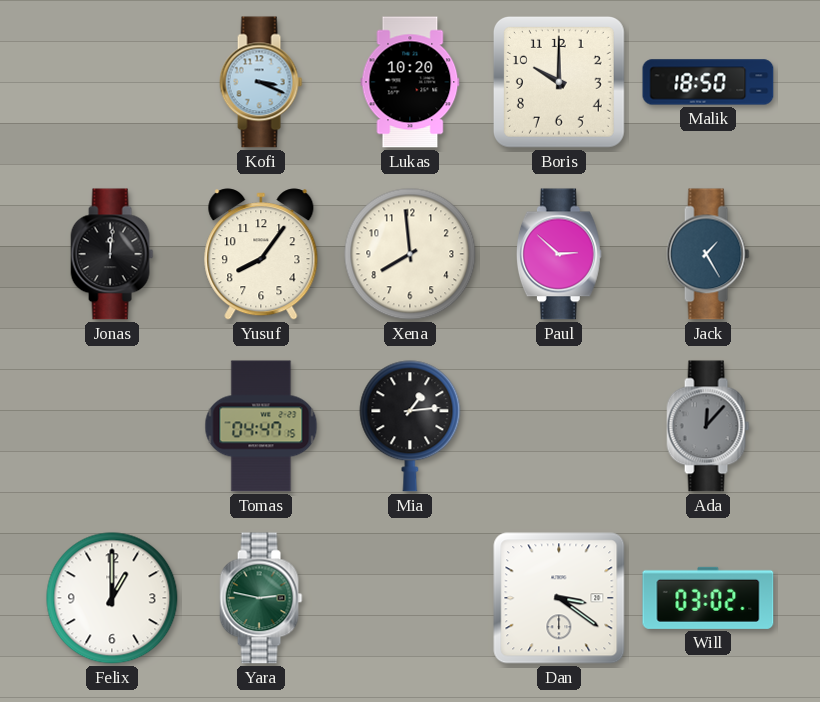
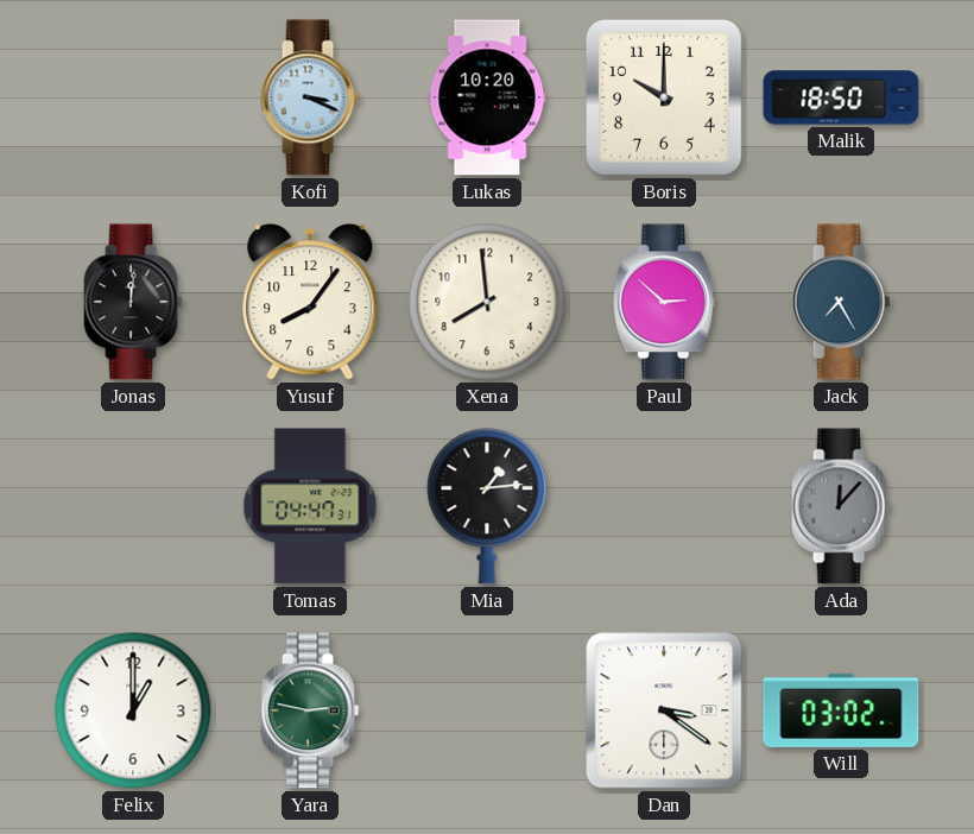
Jack: 1:25 -> 7:25
Tomas: 04:47:15 -> 04:47:31
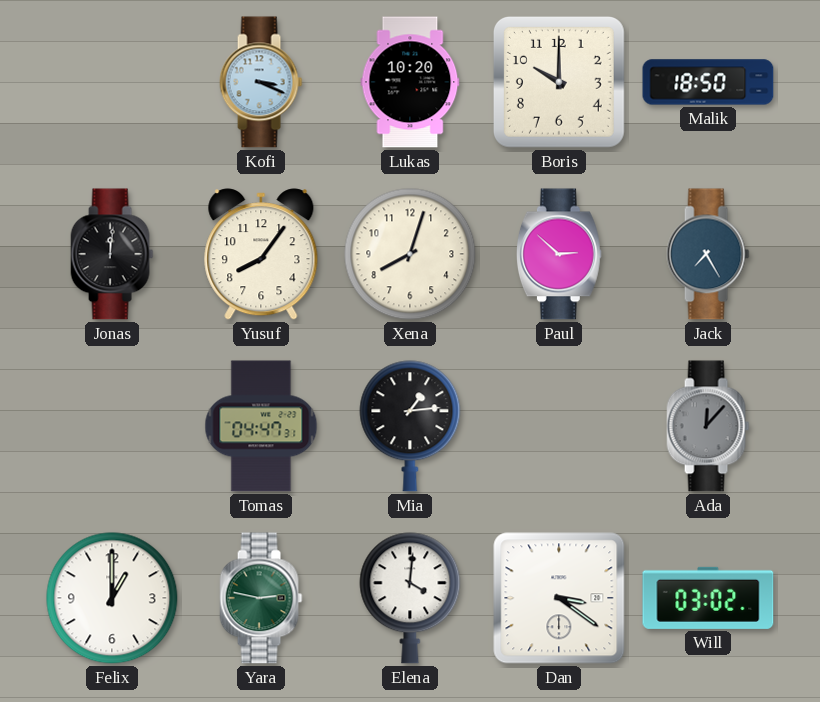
Xena: 7:59 -> 8:03
Elena: none -> 4:01
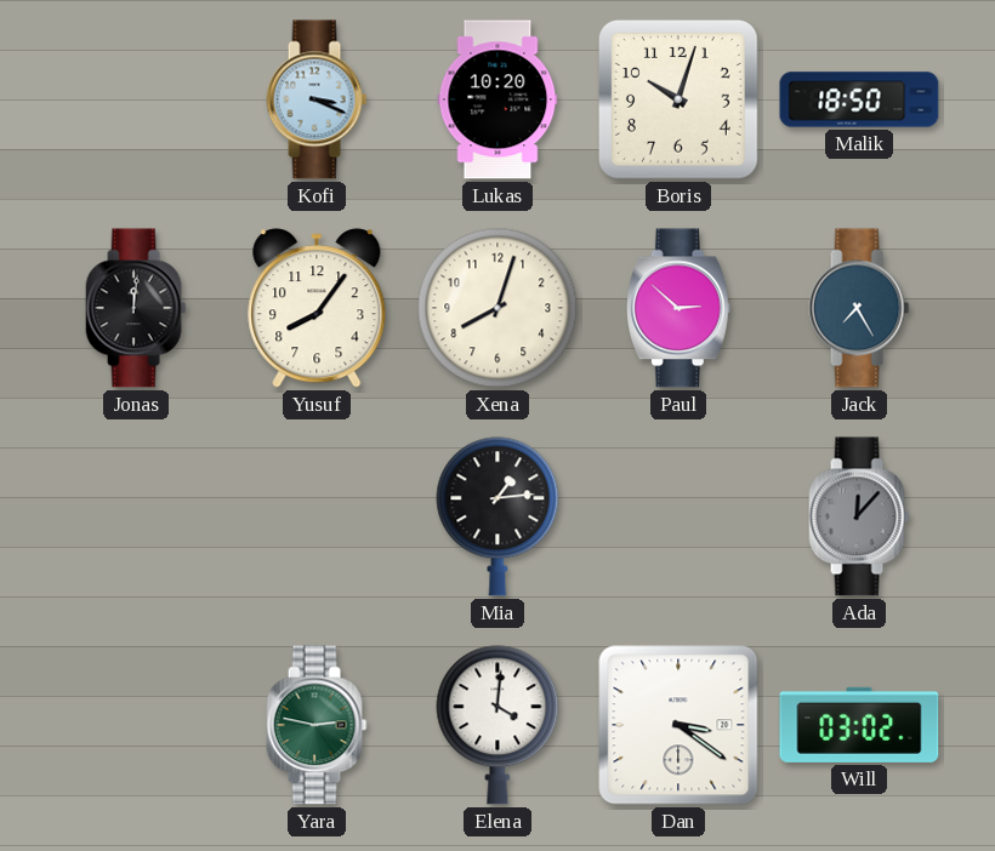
Boris: 10:00 -> 10:03
Tomas: 04:47 -> none
Felix: 1:00 -> none
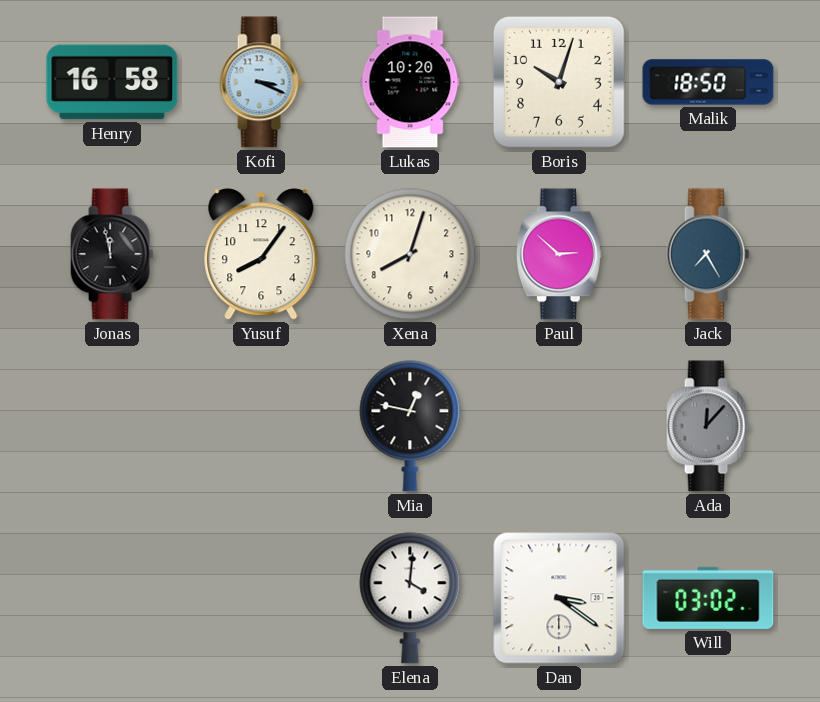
Henry: none -> 16:58
Jonas: 12:01 -> 11:58
Mia: 1:14 -> 12:47
Yara: 2:47 -> none
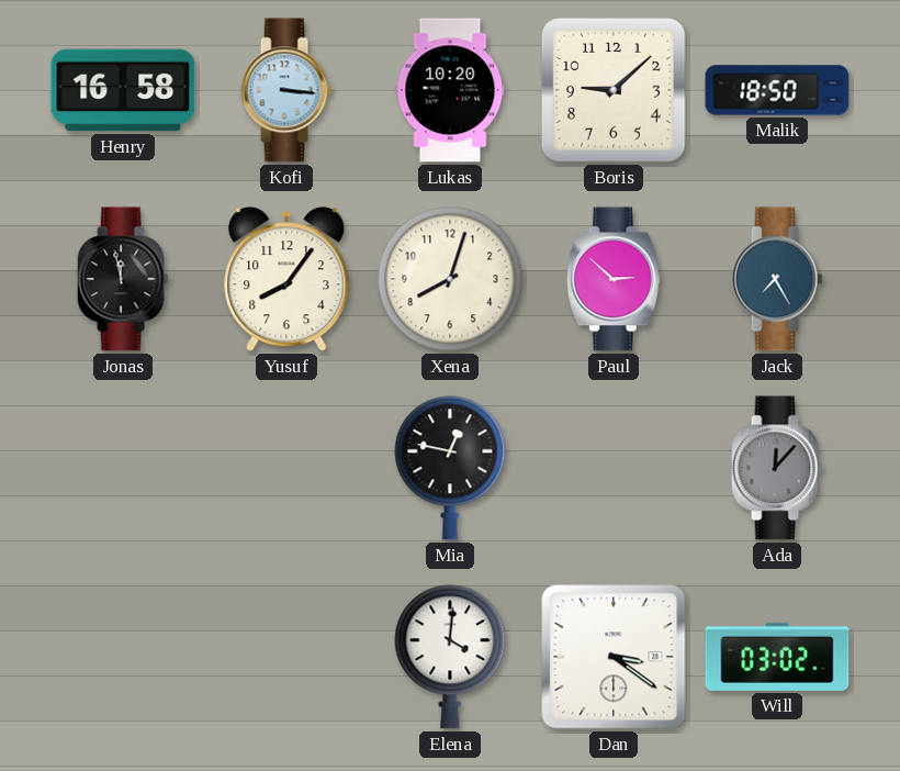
Kofi: 3:19 -> 3:16
Boris: 10:03 -> 9:08
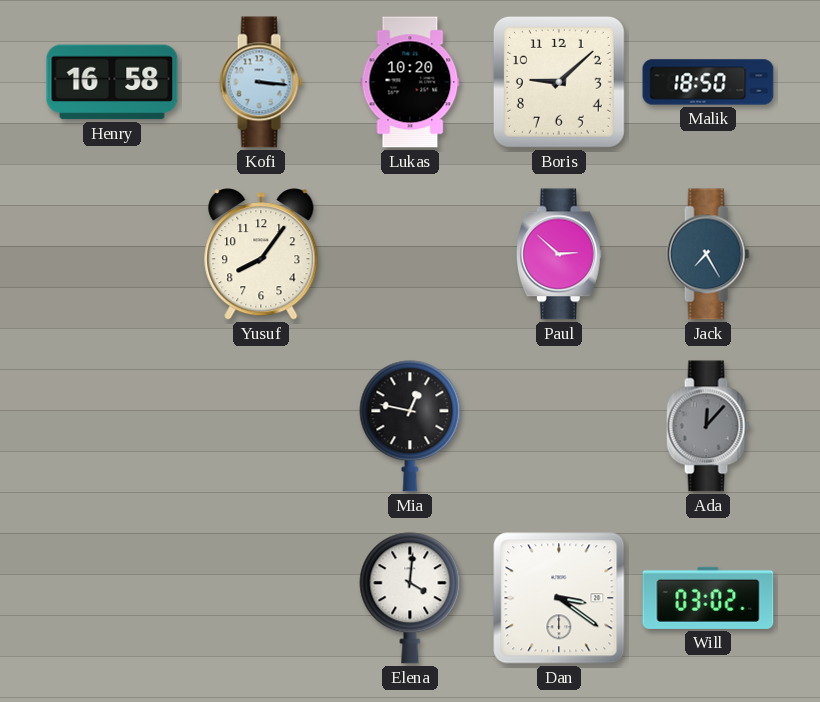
Jonas: 11:58 -> none
Xena: 8:03 -> none
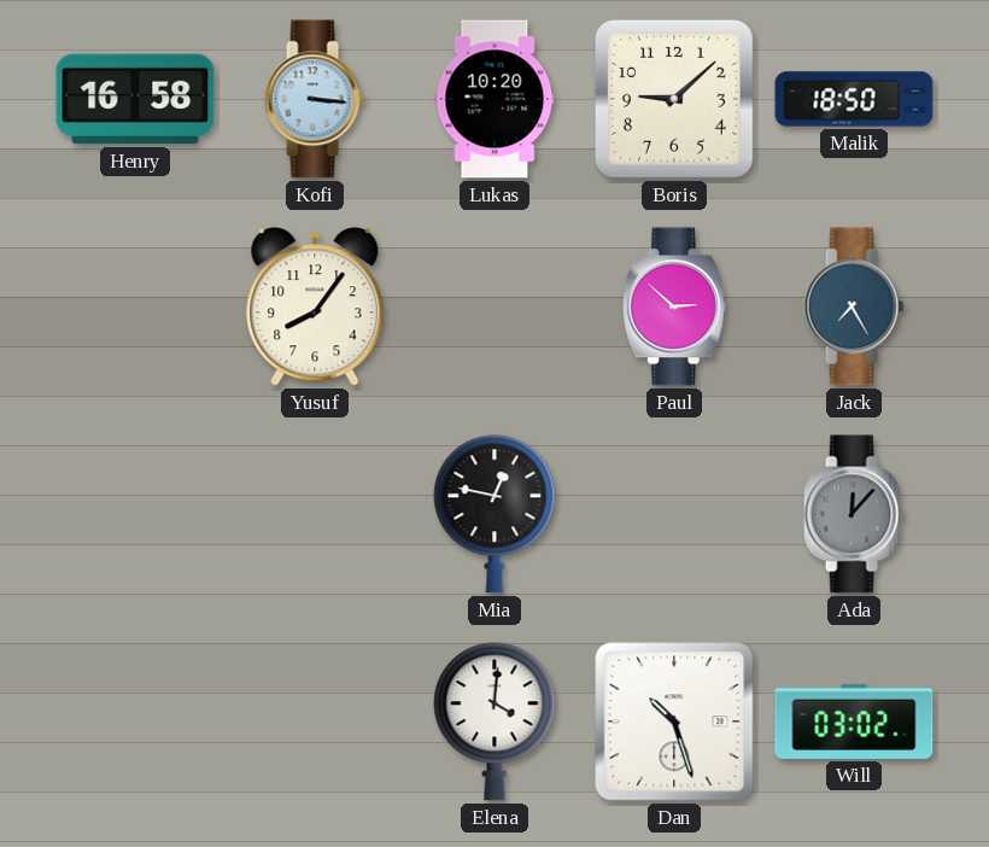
Dan: 3:21 -> 10:27
